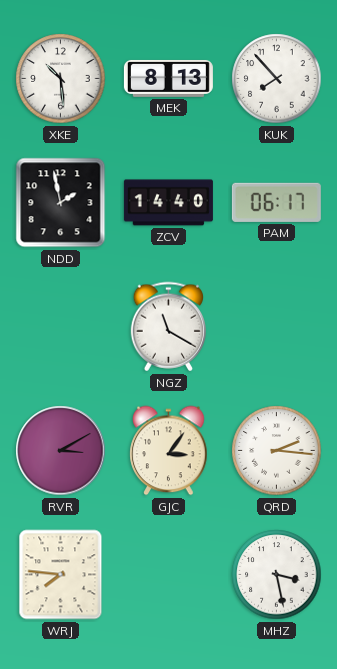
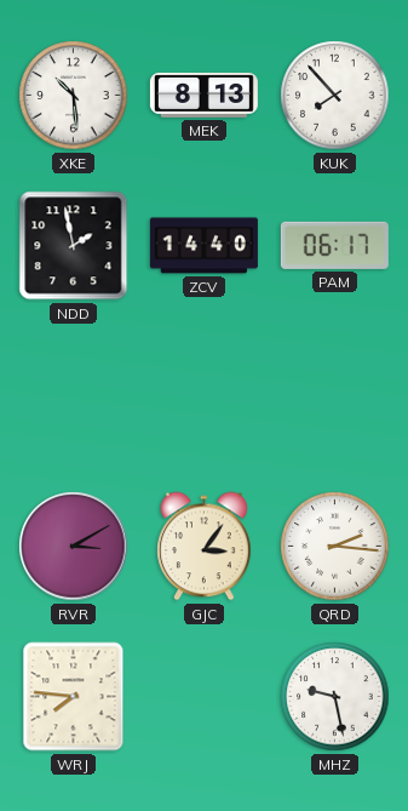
NGZ: 11:20 -> none
MHZ: 3:28 -> 9:28
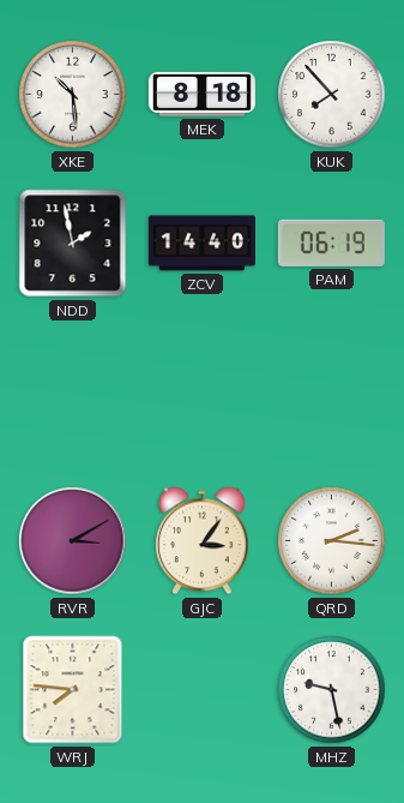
MEK: 8:13 -> 8:18
PAM: 06:17 -> 06:19
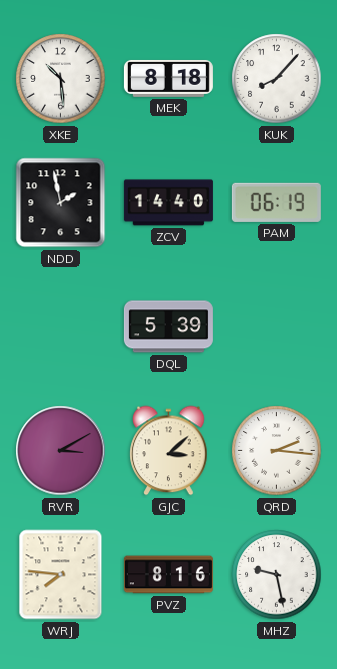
KUK: 7:53 -> 8:07
DQL: none -> 5:39
GJC: 3:06 -> 3:08
PVZ: none -> 8:16
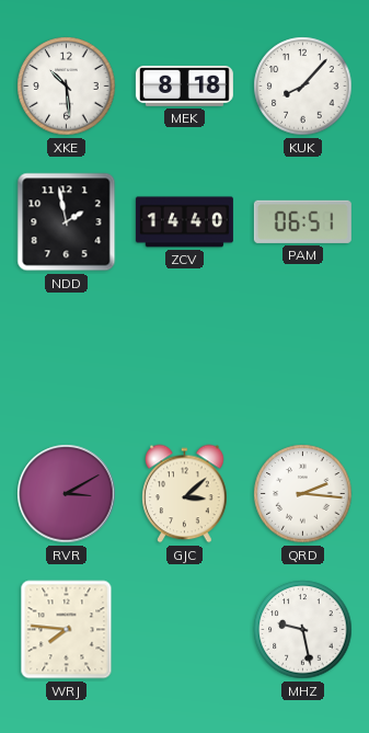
PAM: 06:19 -> 06:51
DQL: 5:39 -> none
PVZ: 8:16 -> none
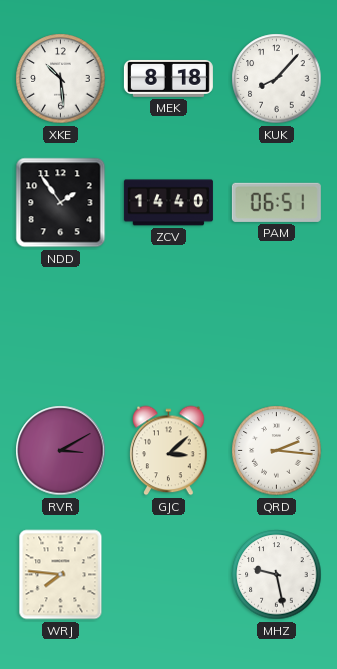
NDD: 1:58 -> 1:54
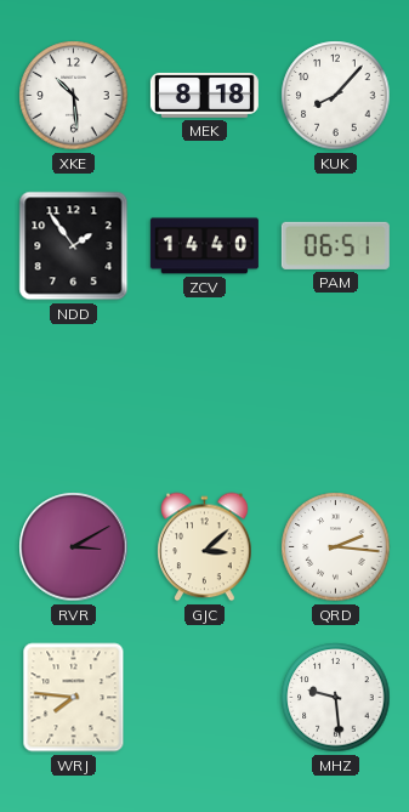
MHZ: 9:28 -> 9:29
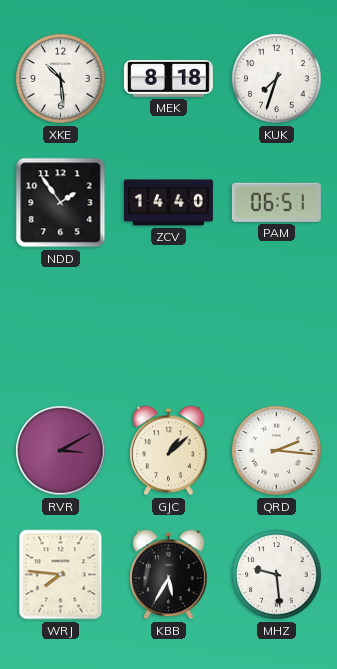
KUK: 8:07 -> 7:33
GJC: 3:08 -> 1:08
KBB: none -> 5:35
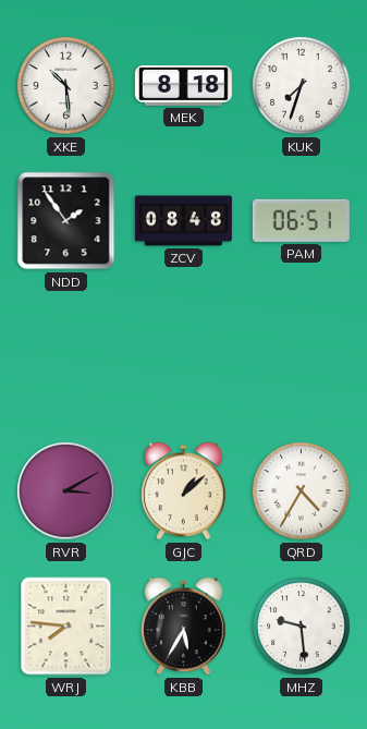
ZCV: 14:40 -> 08:48
QRD: 2:16 -> 4:35
